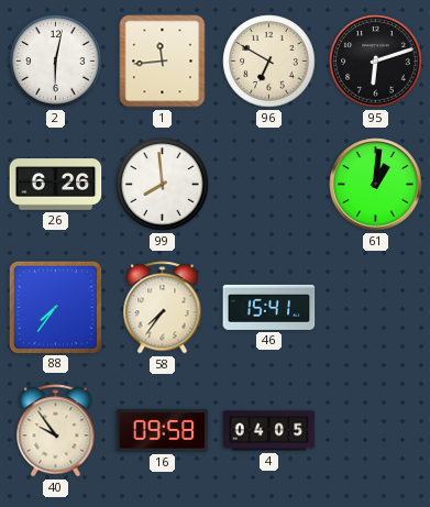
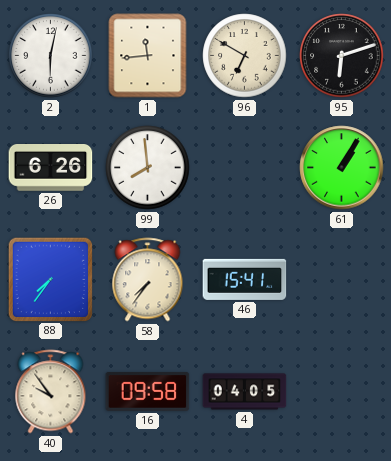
61: 1:01 -> 1:05
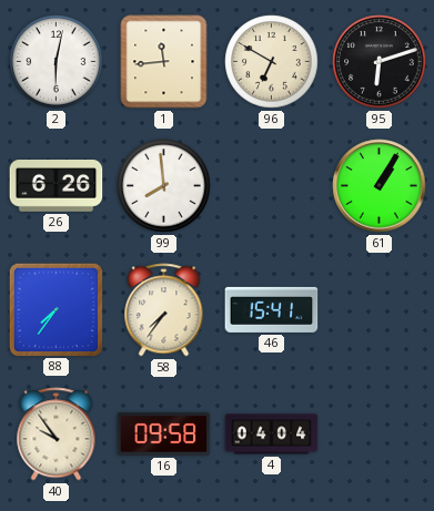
4: 04:05 -> 04:04
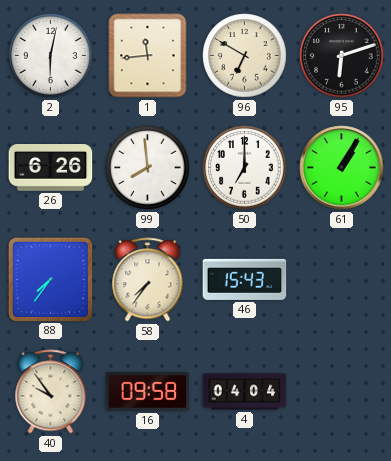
50: none -> 7:00
46: 15:41 -> 15:43
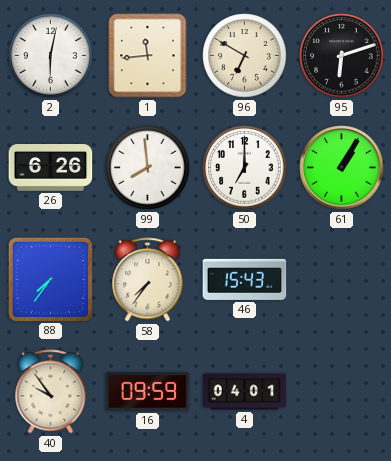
16: 09:58 -> 09:59
4: 04:04 -> 04:01
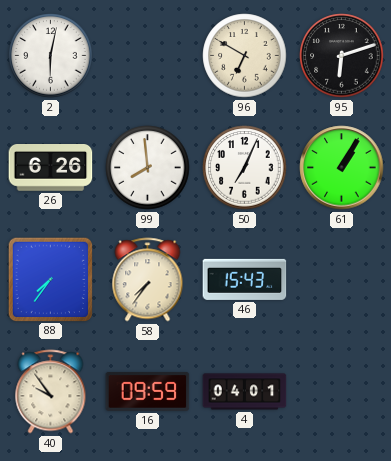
1: 11:44 -> none
50: 7:00 -> 7:04
